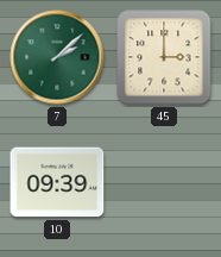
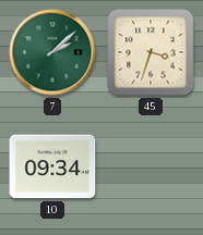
45: 3:00 -> 3:33
10: 09:39 -> 09:34
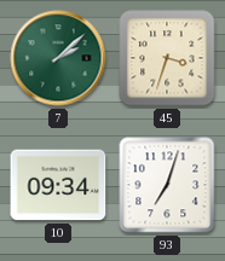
93: none -> 7:03
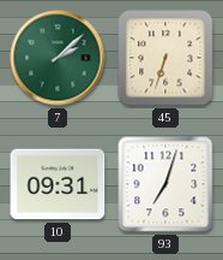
45: 3:33 -> 6:33
10: 09:34 -> 09:31
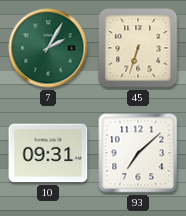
7: 2:08 -> 2:05
93: 7:03 -> 7:08
